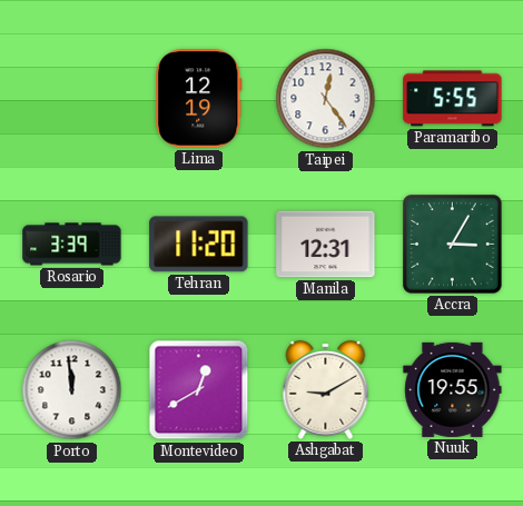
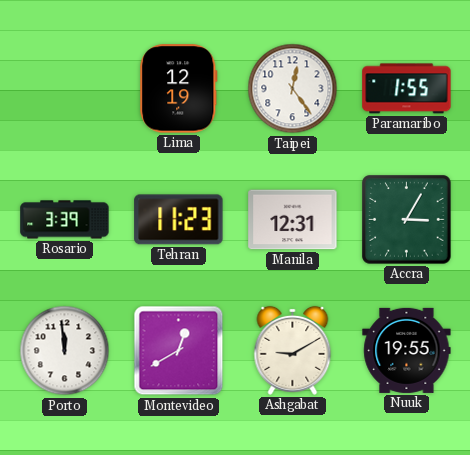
Paramaribo: 5:55 -> 1:55
Tehran: 11:20 -> 11:23
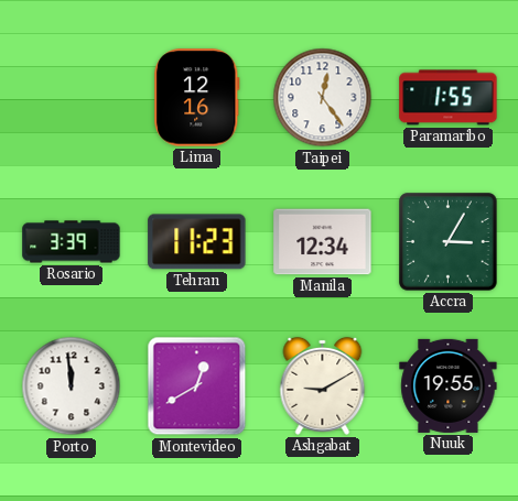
Lima: 12:19 -> 12:16
Manila: 12:31 -> 12:34
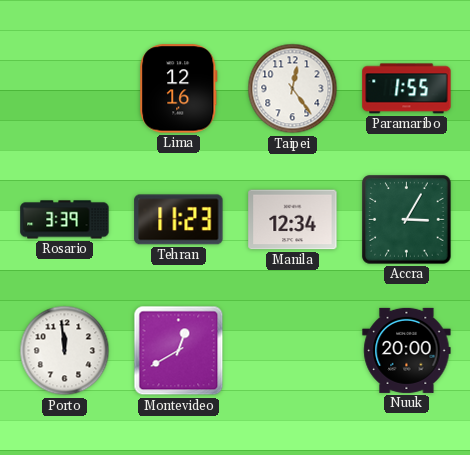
Ashgabat: 9:10 -> none
Nuuk: 19:55 -> 20:00
